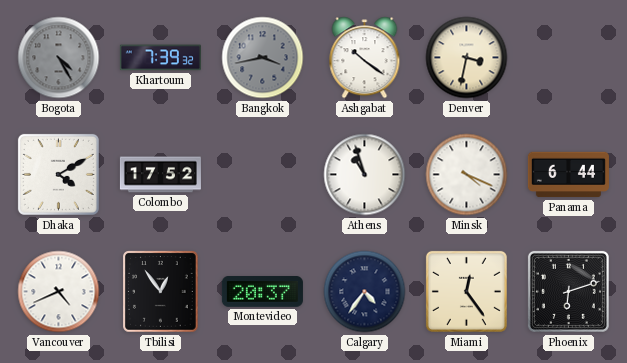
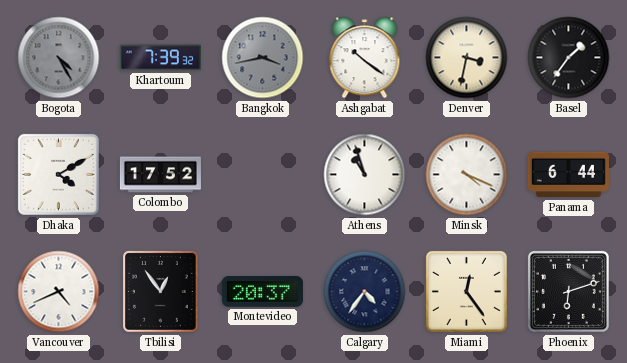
Basel: none -> 1:36
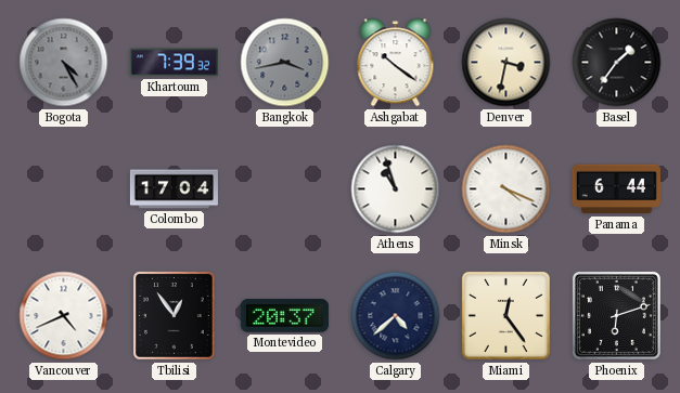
Dhaka: 4:10 -> none
Colombo: 17:52 -> 17:04
Calgary: 4:36 -> 4:38
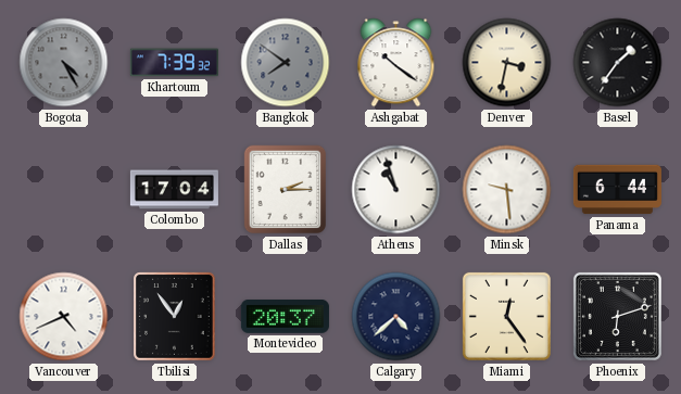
Bangkok: 3:43 -> 7:51
Dallas: none -> 2:15
Minsk: 4:19 -> 9:29
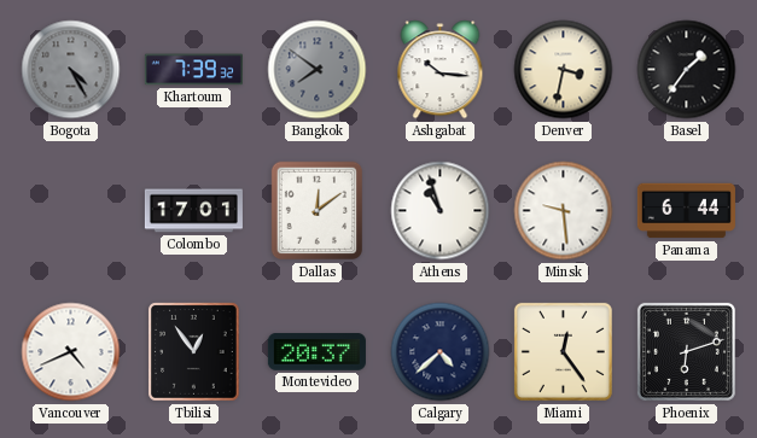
Ashgabat: 10:21 -> 10:16
Colombo: 17:04 -> 17:01
Dallas: 2:15 -> 12:09
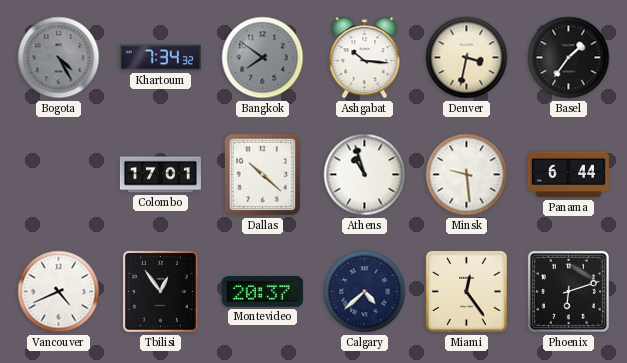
Khartoum: 7:39 -> 7:34
Dallas: 12:09 -> 10:22
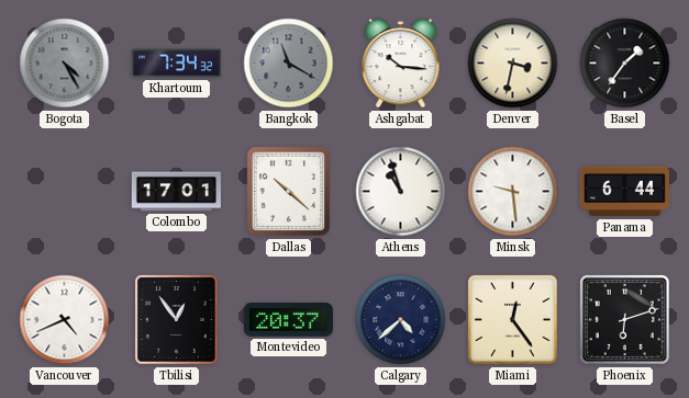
Bangkok: 7:51 -> 11:20
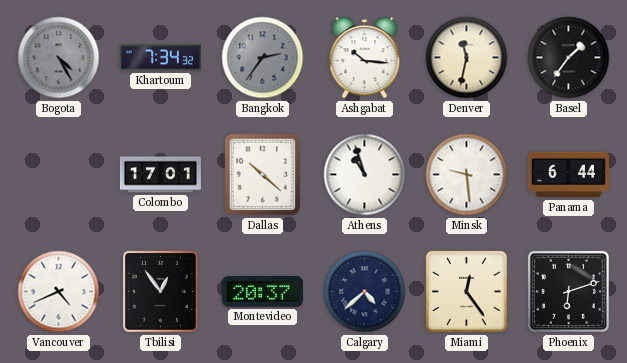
Bangkok: 11:20 -> 2:36
Denver: 3:32 -> 11:32
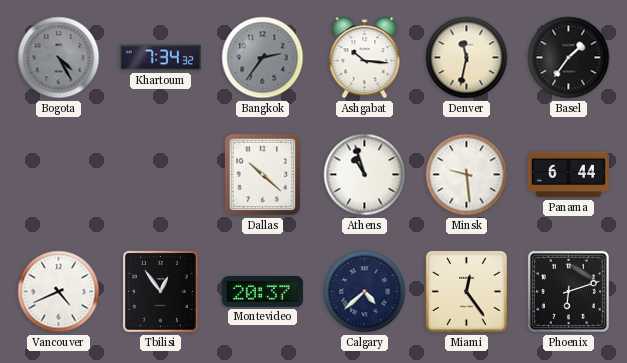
Colombo: 17:01 -> none
